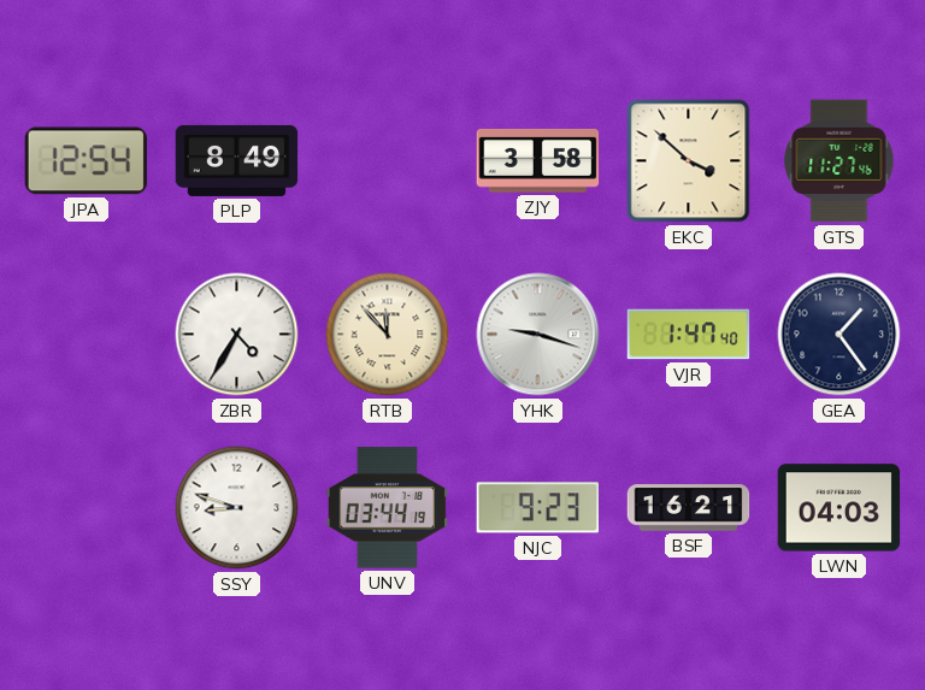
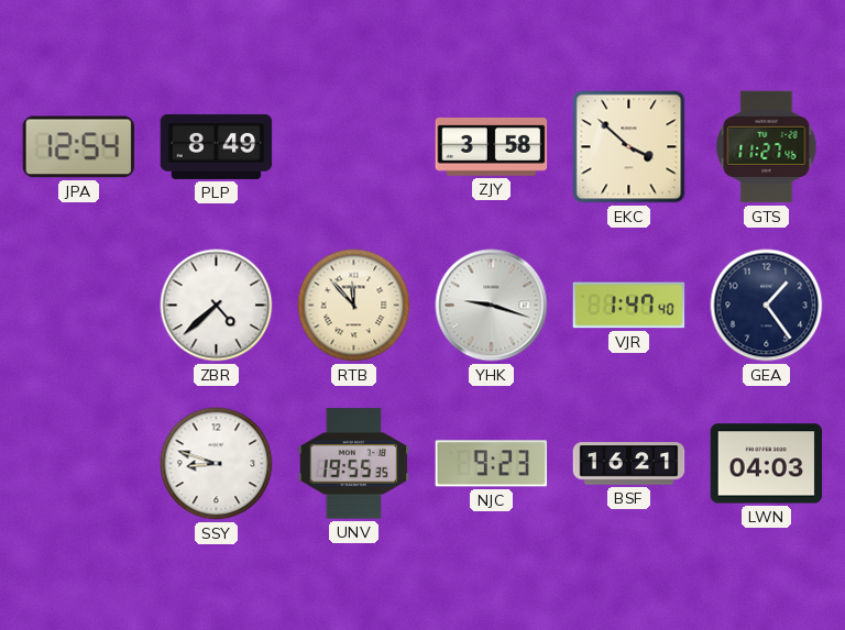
ZBR: 4:35 -> 4:38
UNV: 03:44 -> 19:55
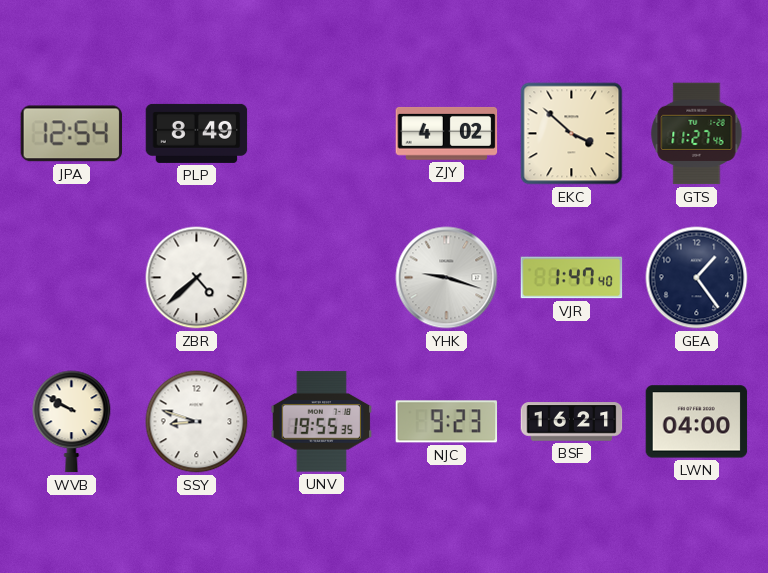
ZJY: 3:58 -> 4:02
RTB: 11:53 -> none
WVB: none -> 9:50
LWN: 04:03 -> 04:00
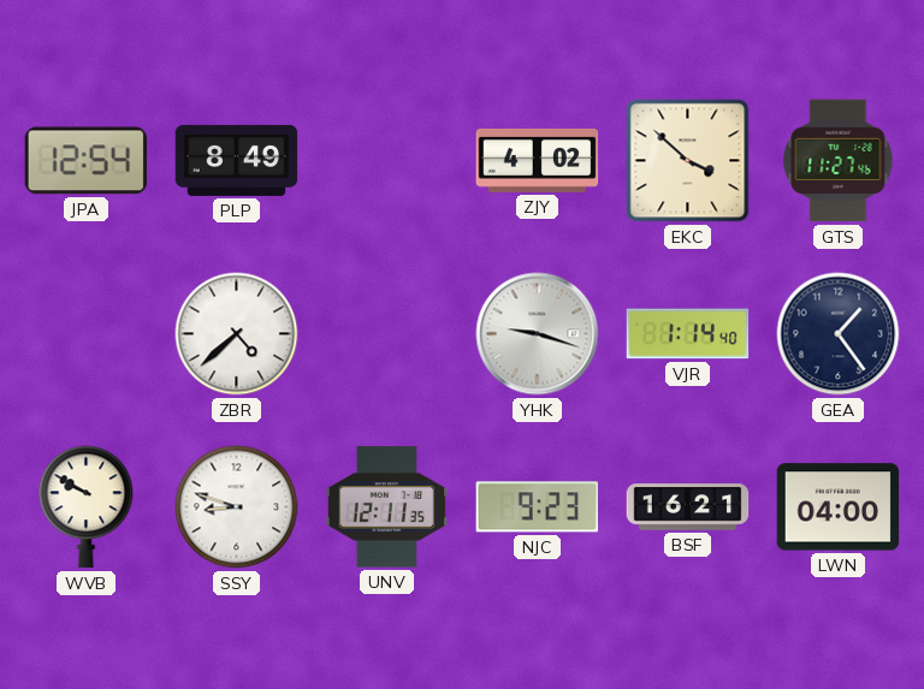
VJR: 1:47 -> 1:14
UNV: 19:55 -> 12:11
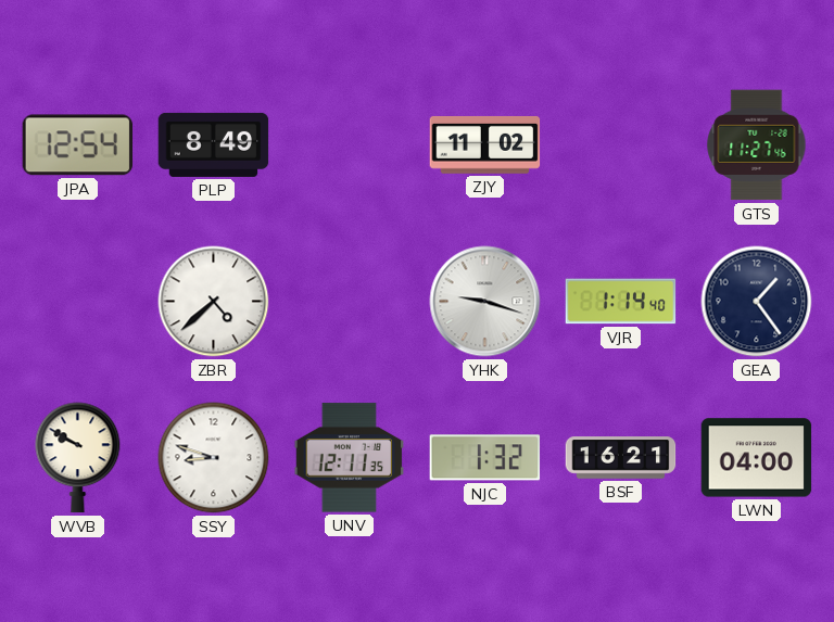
ZJY: 4:02 -> 11:02
EKC: 3:52 -> none
NJC: 9:23 -> 1:32
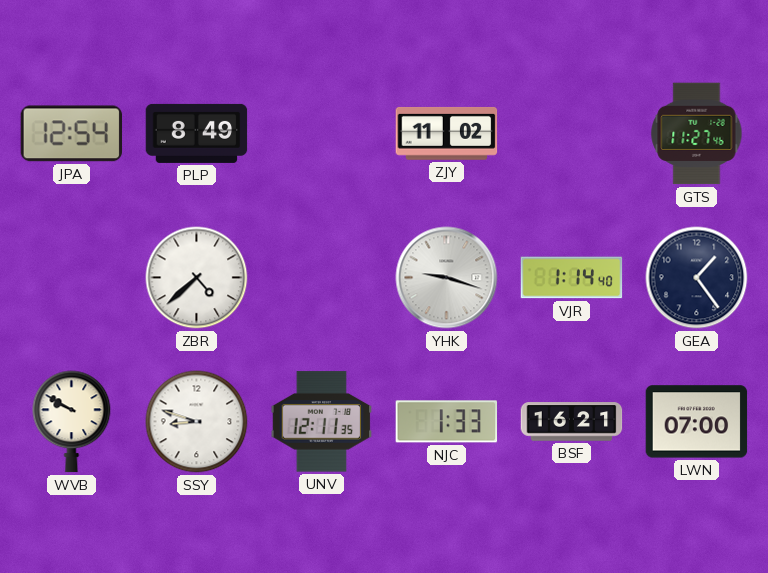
NJC: 1:32 -> 1:33
LWN: 04:00 -> 07:00
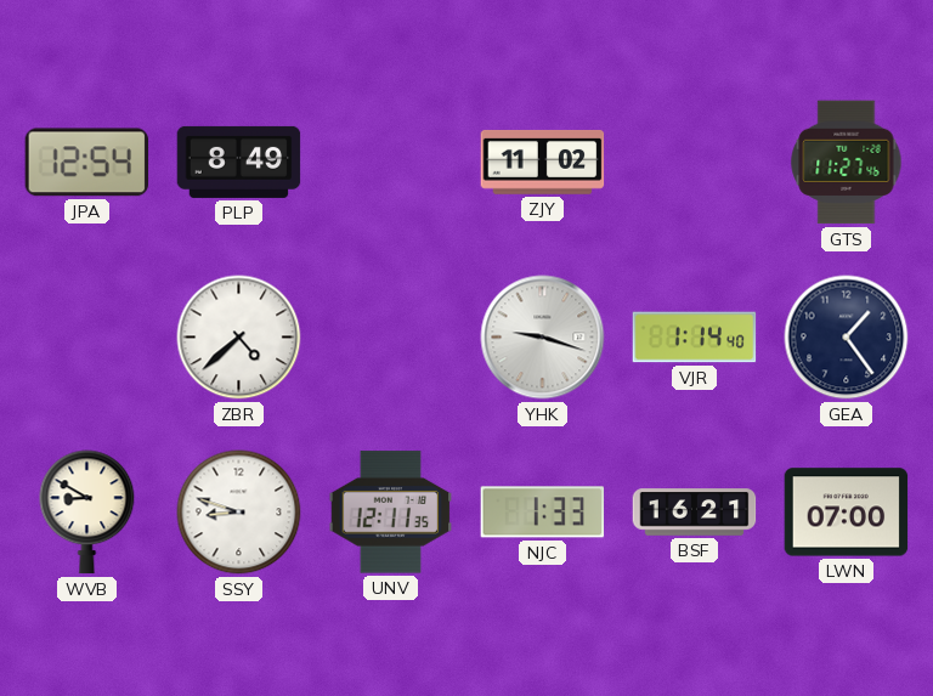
WVB: 9:50 -> 8:50
